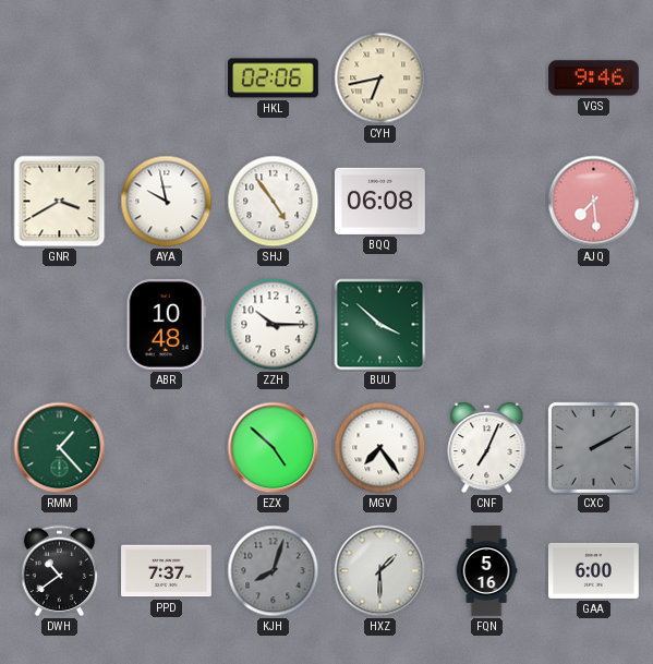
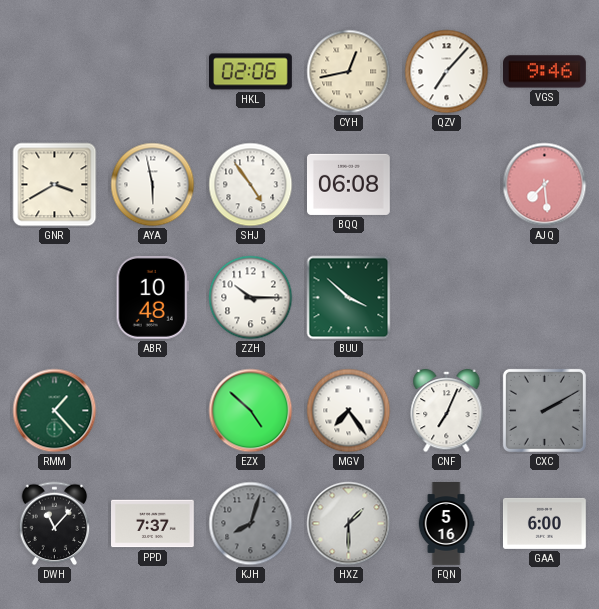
CYH: 6:43 -> 12:43
QZV: none -> 7:07
AYA: 9:58 -> 5:58
DWH: 10:39 -> 11:07
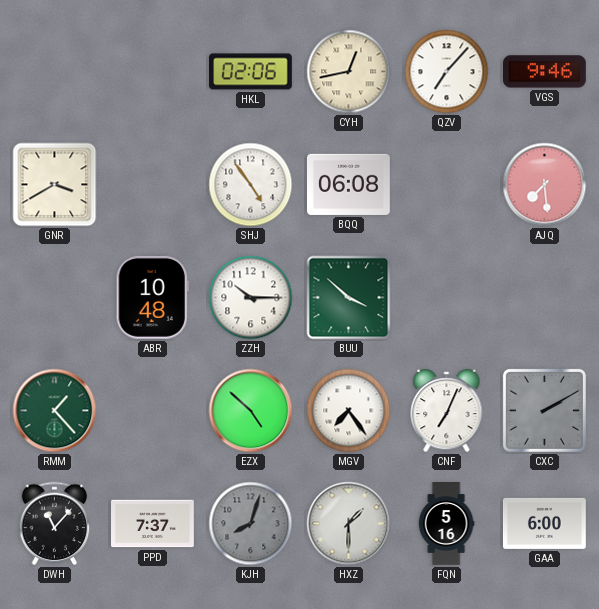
AYA: 5:58 -> none
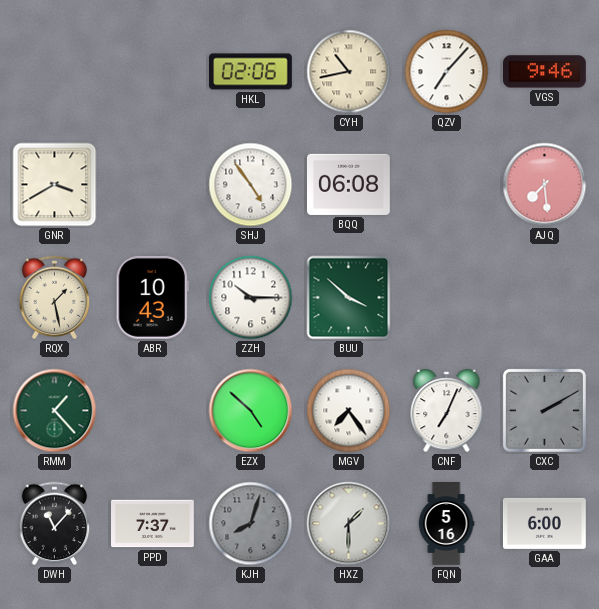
CYH: 12:43 -> 10:43
RQX: none -> 1:28
ABR: 10:48 -> 10:43
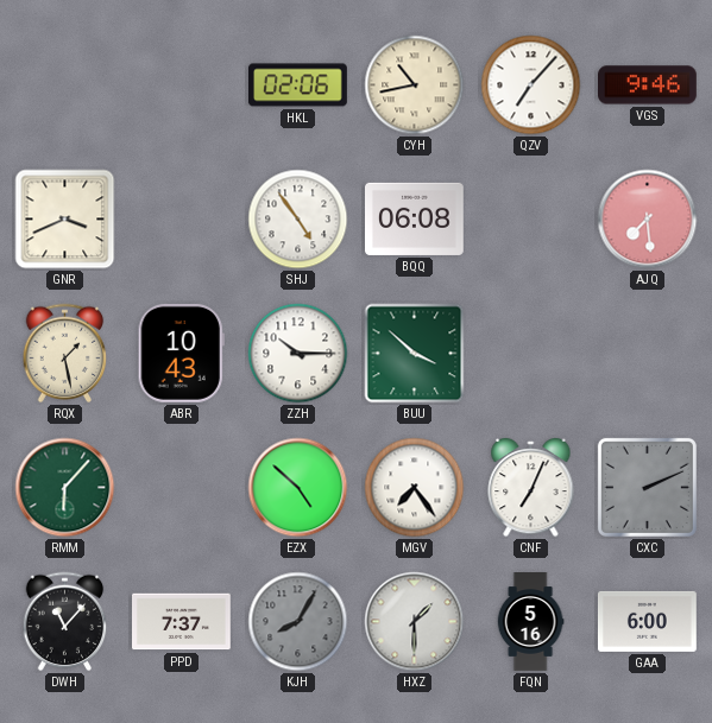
GNR: 3:40 -> 3:41
RMM: 1:23 -> 6:07
CXC: 2:10 -> 2:11
KJH: 8:03 -> 8:05
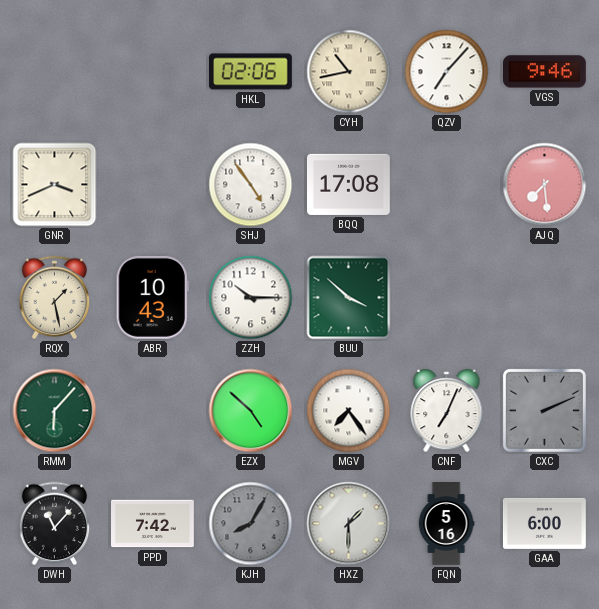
BQQ: 06:08 -> 17:08
PPD: 7:37 -> 7:42
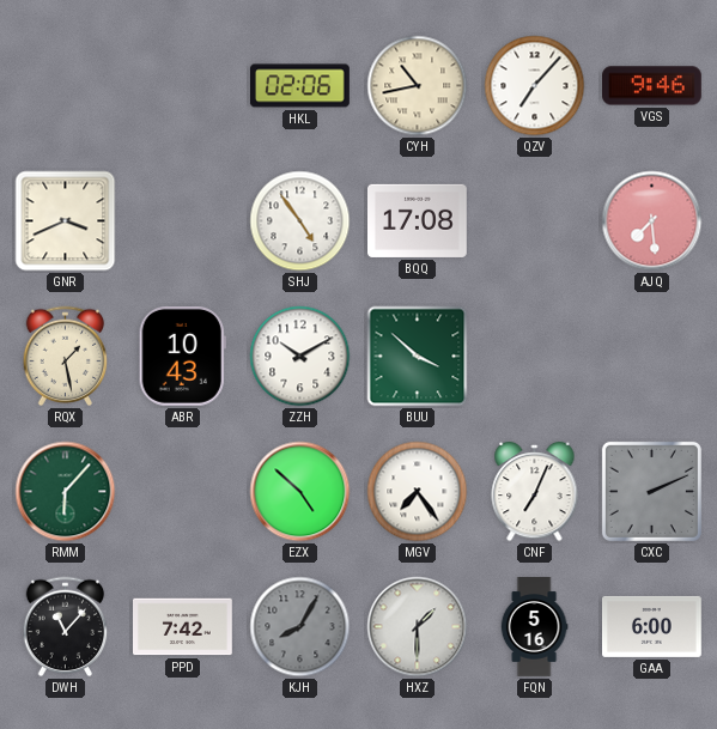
ZZH: 10:15 -> 10:10
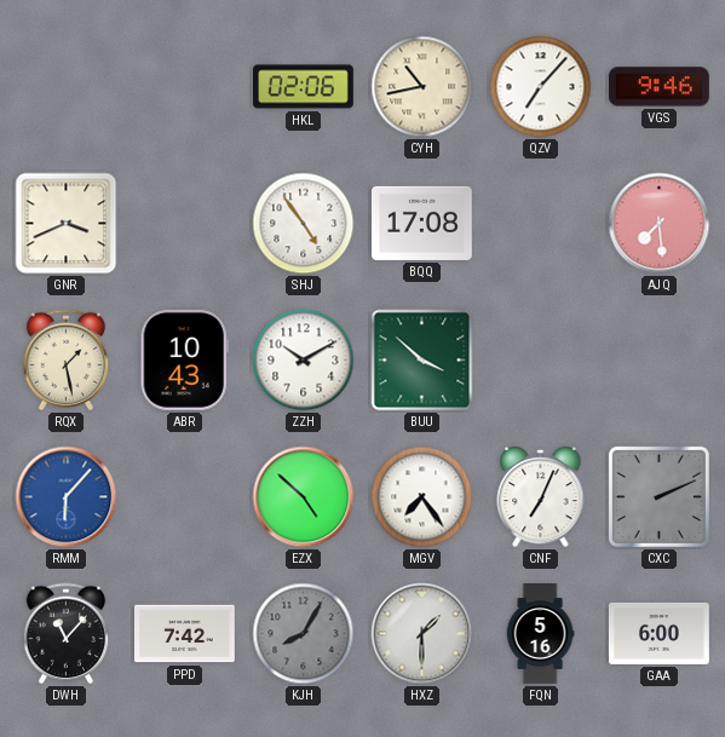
RMM dial: green -> blue
